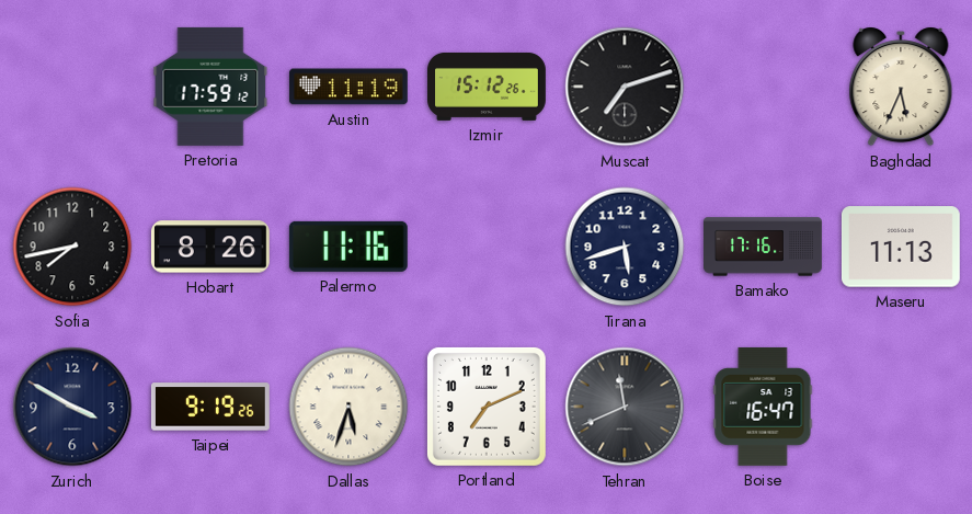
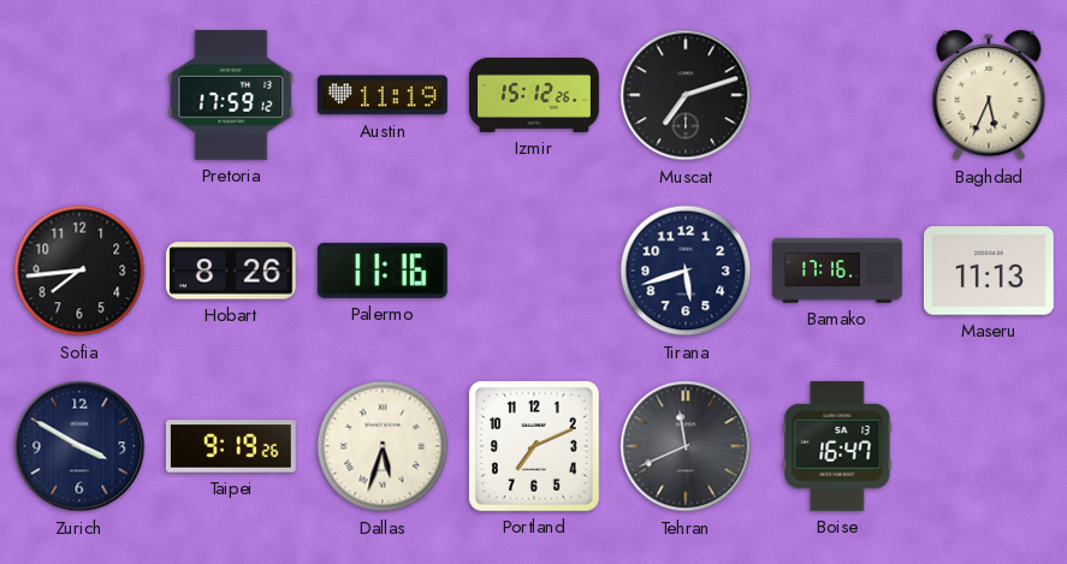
Sofia: 7:43 -> 7:44
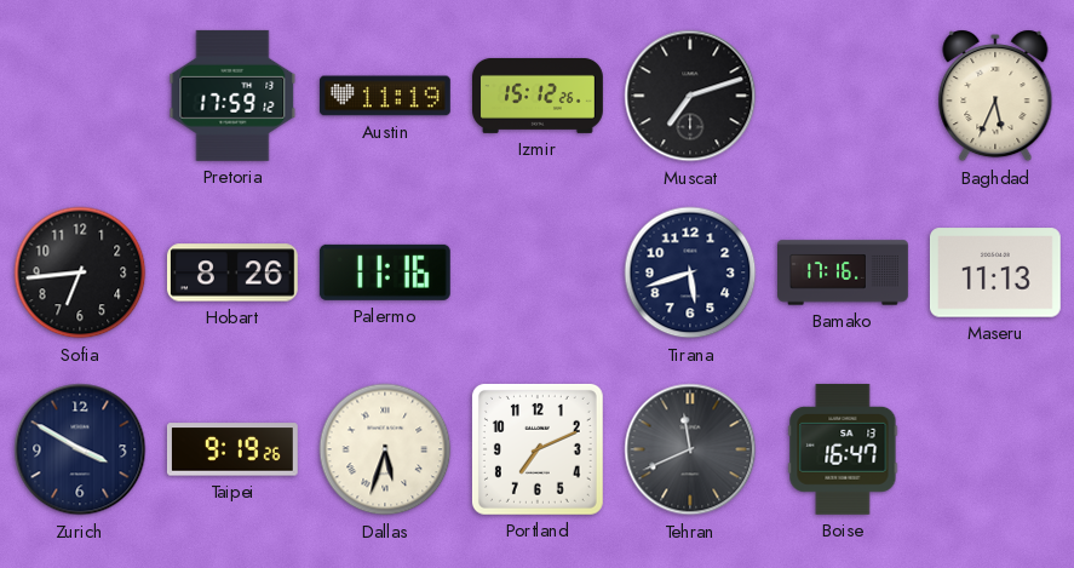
Sofia: 7:44 -> 6:44
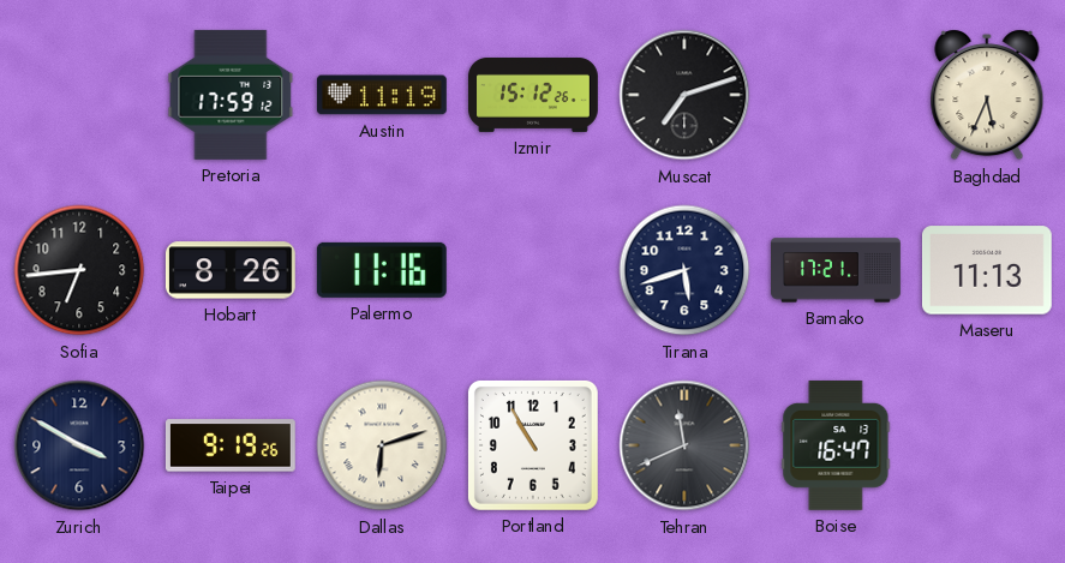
Bamako: 17:16 -> 17:21
Dallas: 5:33 -> 6:12
Portland: 7:11 -> 10:55
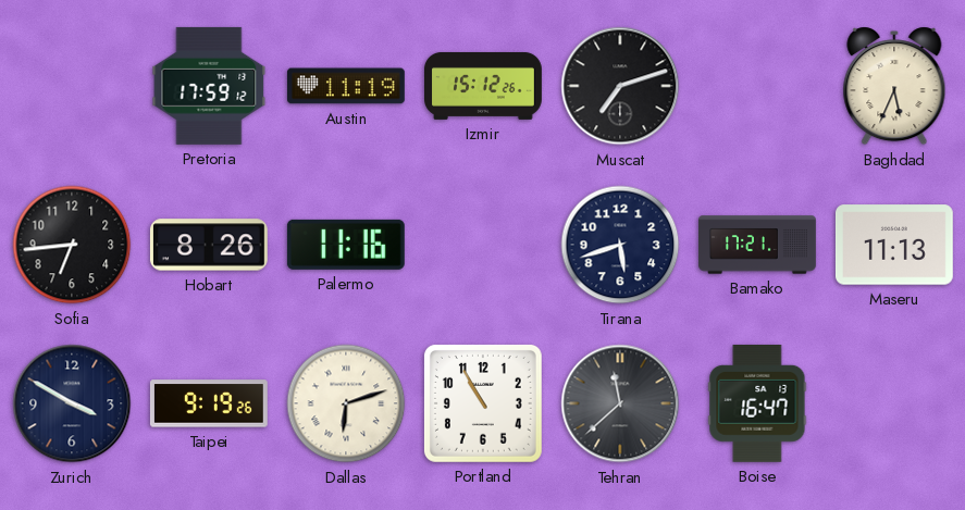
Tehran: 11:41 -> 11:38
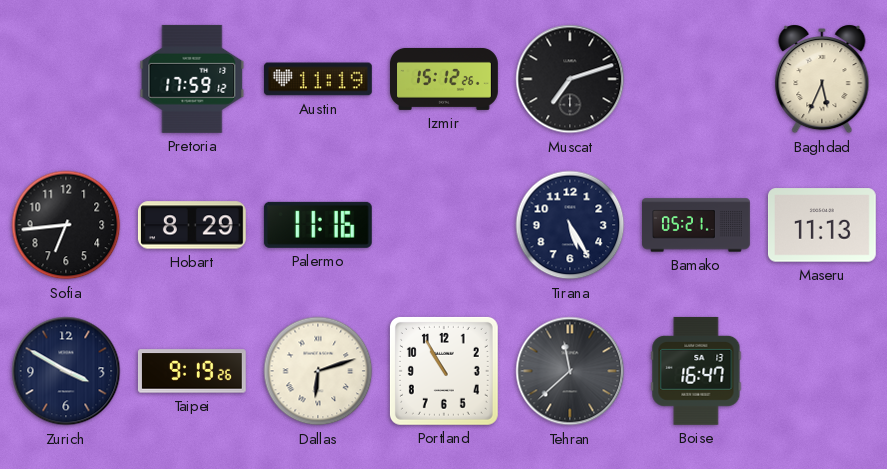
Hobart: 8:26 -> 8:29
Tirana: 5:42 -> 5:25
Bamako: 17:21 -> 05:21
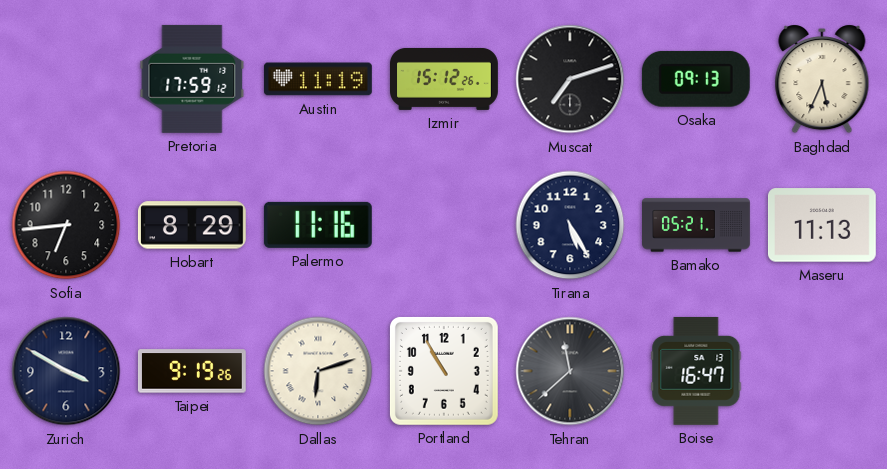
Osaka: none -> 09:13
